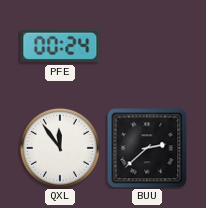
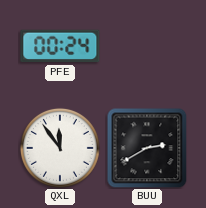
BUU: 2:38 -> 2:40
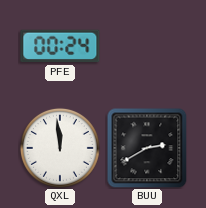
QXL: 11:54 -> 11:59
